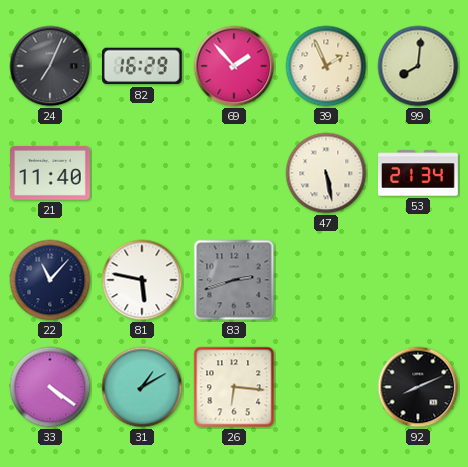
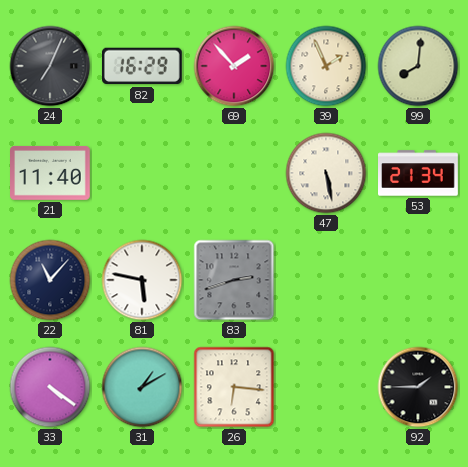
92: 8:11 -> 1:45
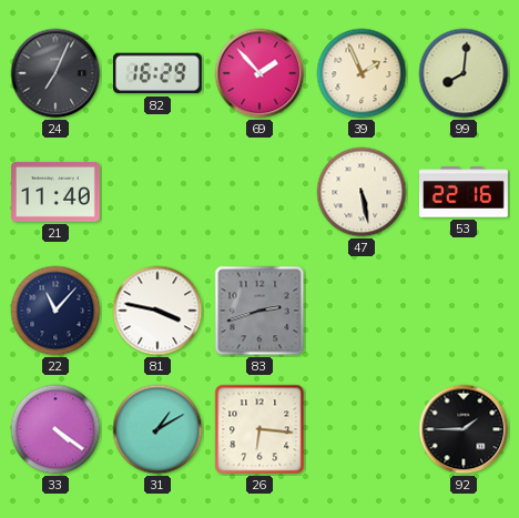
53: 21:34 -> 22:16
81: 5:47 -> 3:47
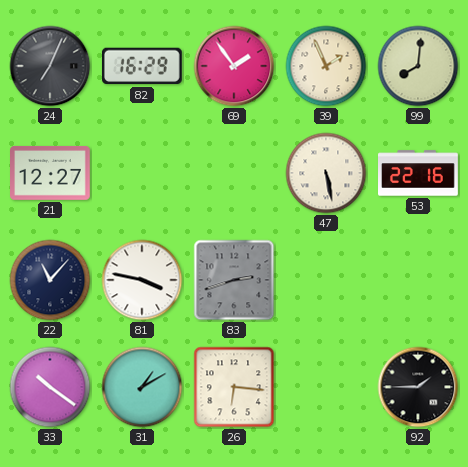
69: 1:53 -> 1:54
21: 11:40 -> 12:27
33: 4:21 -> 10:21
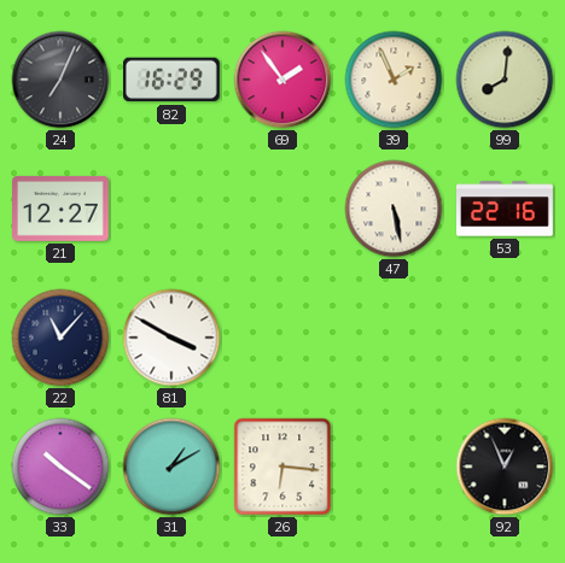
81: 3:47 -> 3:50
83: 2:42 -> none
92: 1:45 -> 12:56
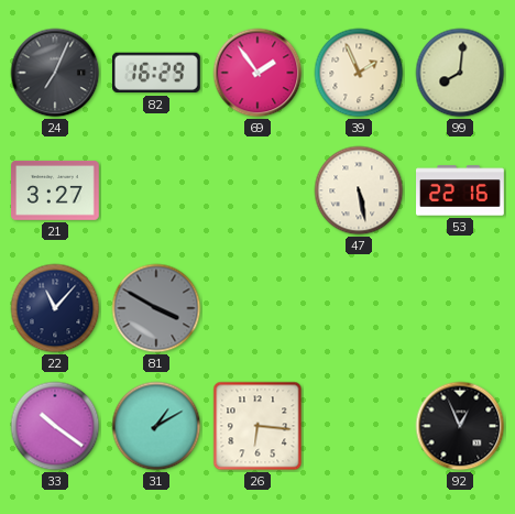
21: 12:27 -> 3:27
81 dial: white -> grey
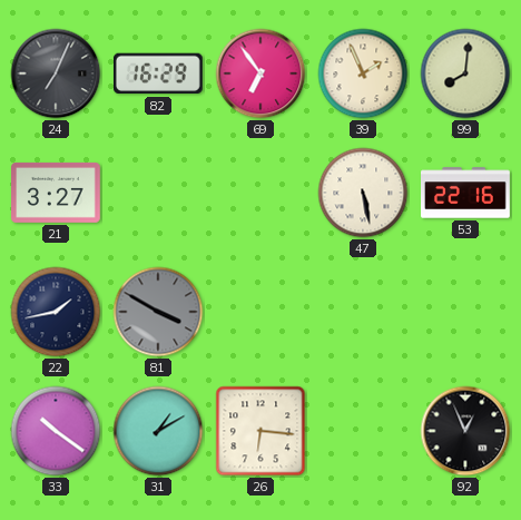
69: 1:54 -> 6:54
22: 11:07 -> 1:43
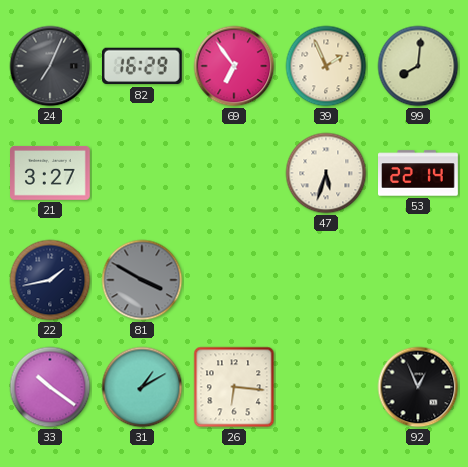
47: 5:28 -> 5:33
53: 22:16 -> 22:14
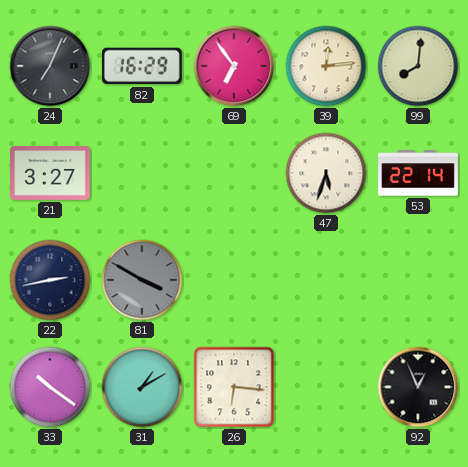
39: 1:56 -> 12:14
22: 1:43 -> 2:43
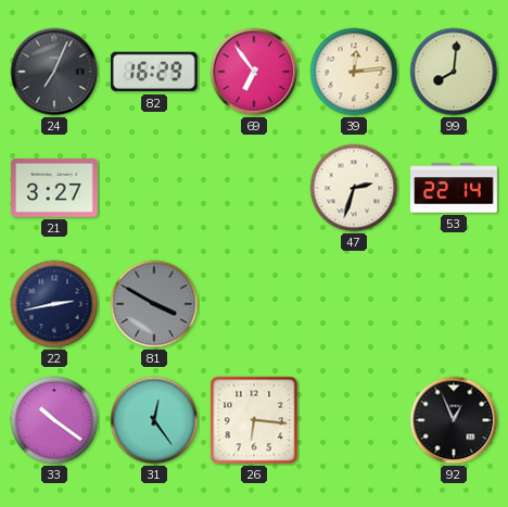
47: 5:33 -> 2:33
31: 1:10 -> 12:24
